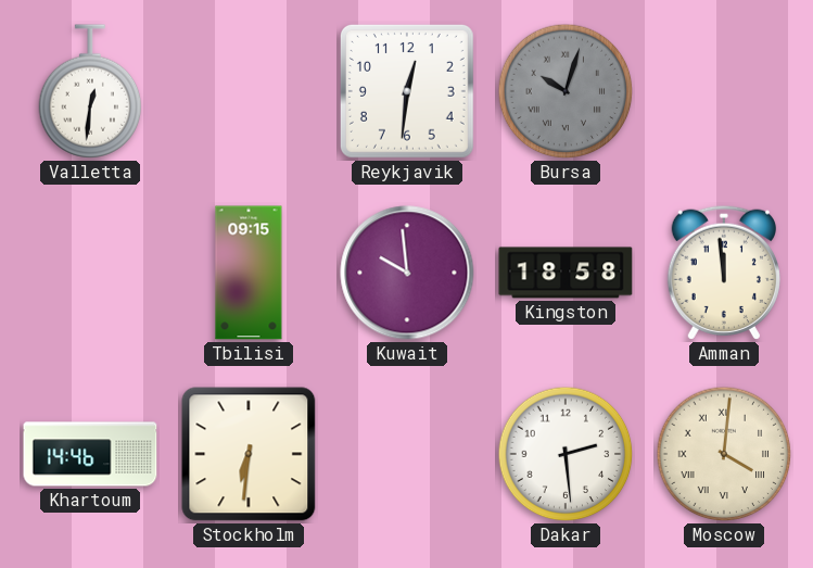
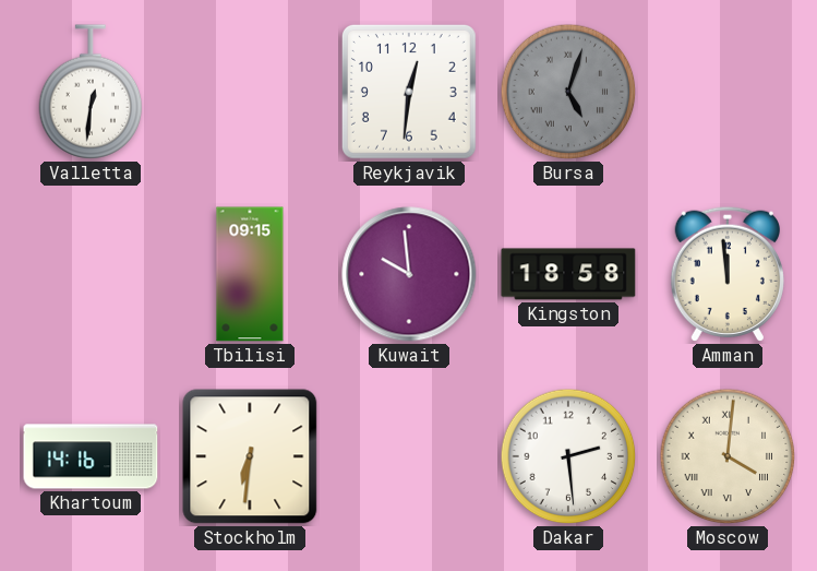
Bursa: 10:03 -> 5:03
Khartoum: 14:46 -> 14:16
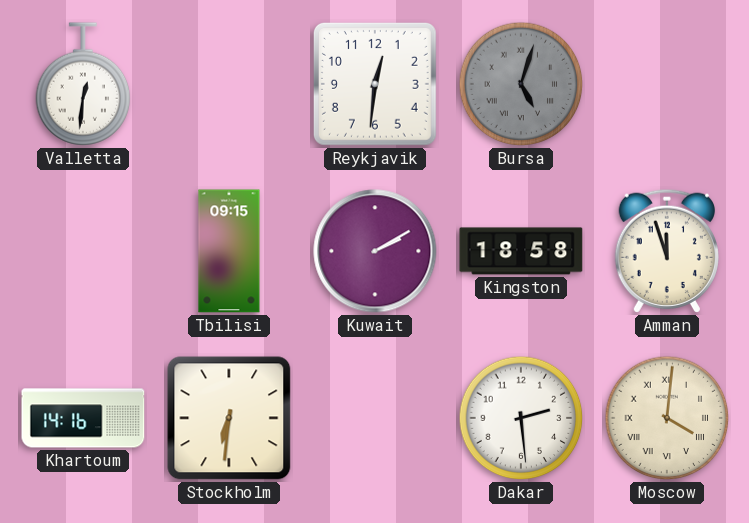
Kuwait: 9:59 -> 2:10
Amman: 11:59 -> 11:57
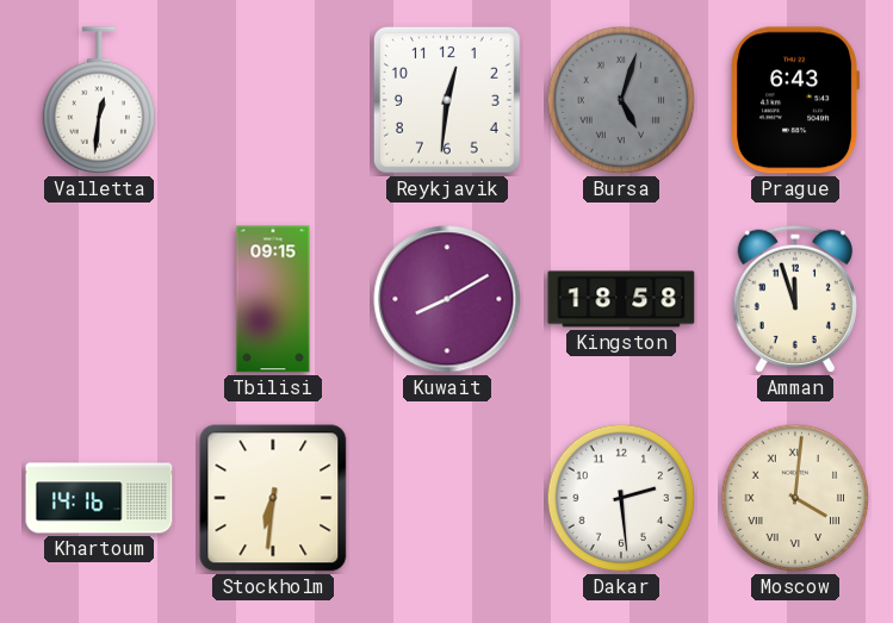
Prague: none -> 6:43
Kuwait: 2:10 -> 8:10
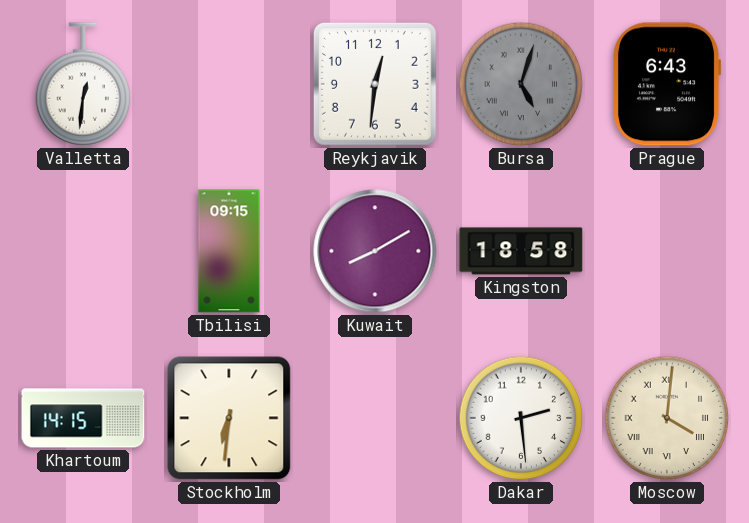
Amman: 11:57 -> none
Khartoum: 14:16 -> 14:15
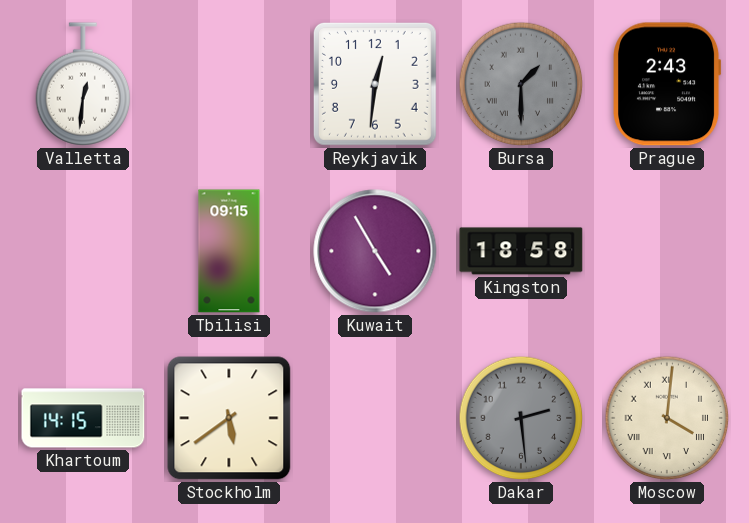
Bursa: 5:03 -> 1:30
Prague: 6:43 -> 2:43
Kuwait: 8:10 -> 4:55
Stockholm: 6:31 -> 5:39
Dakar dial: white -> grey
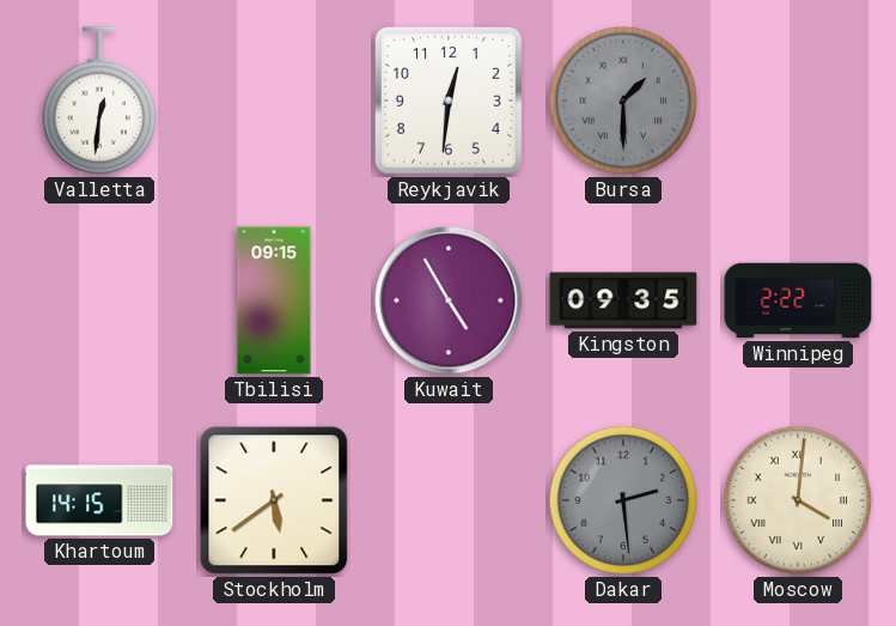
Prague: 2:43 -> none
Kingston: 18:58 -> 09:35
Winnipeg: none -> 2:22
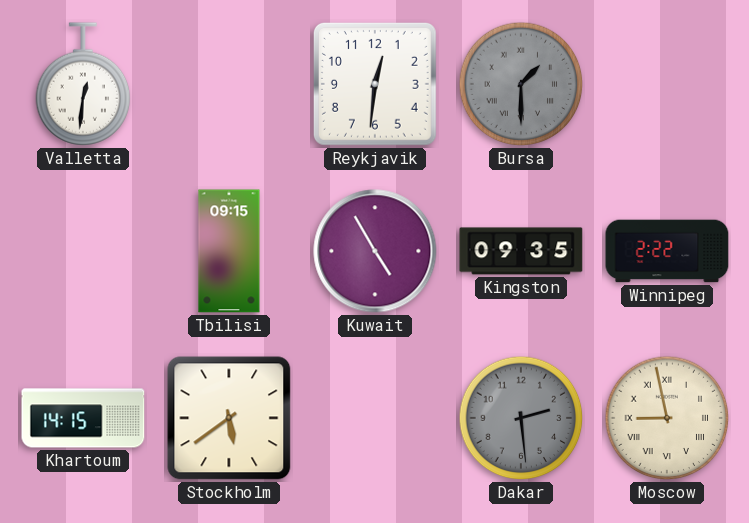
Moscow: 4:01 -> 8:58
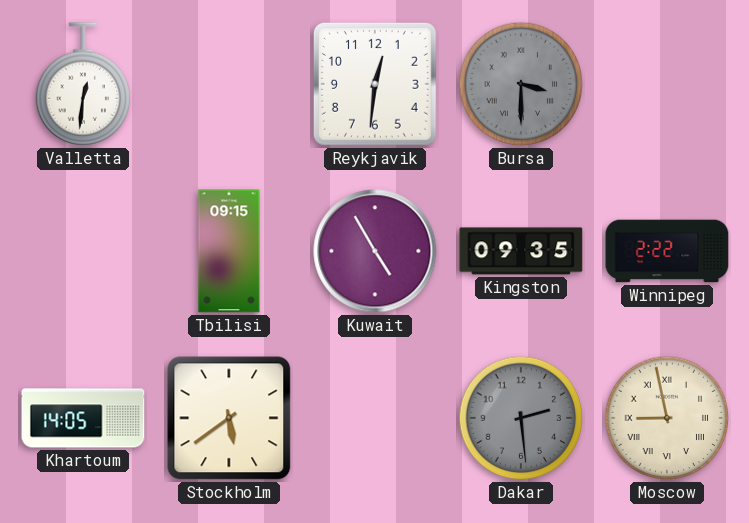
Bursa: 1:30 -> 3:30
Khartoum: 14:15 -> 14:05
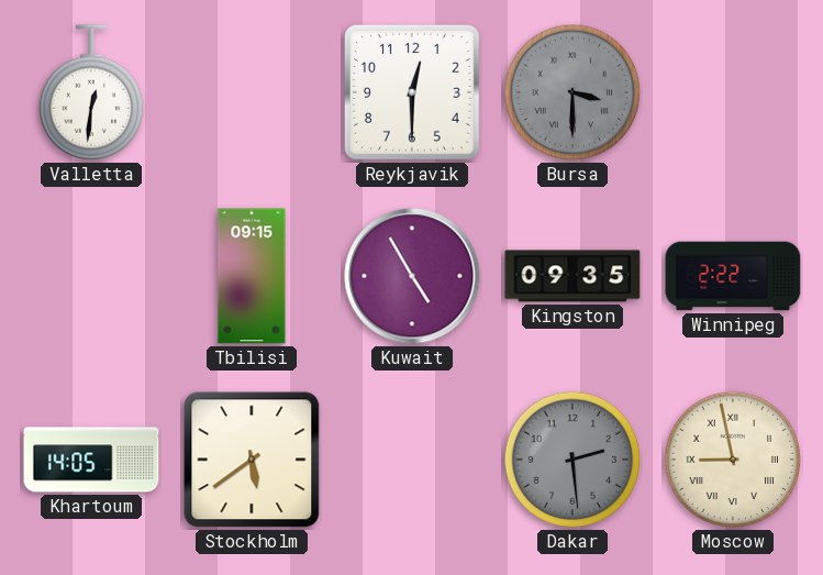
Reykjavik: 12:31 -> 12:30
